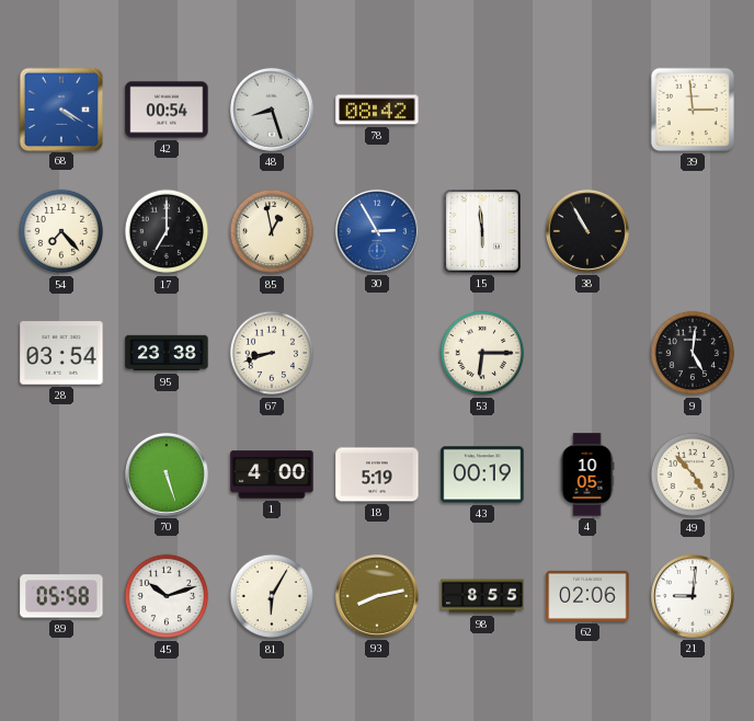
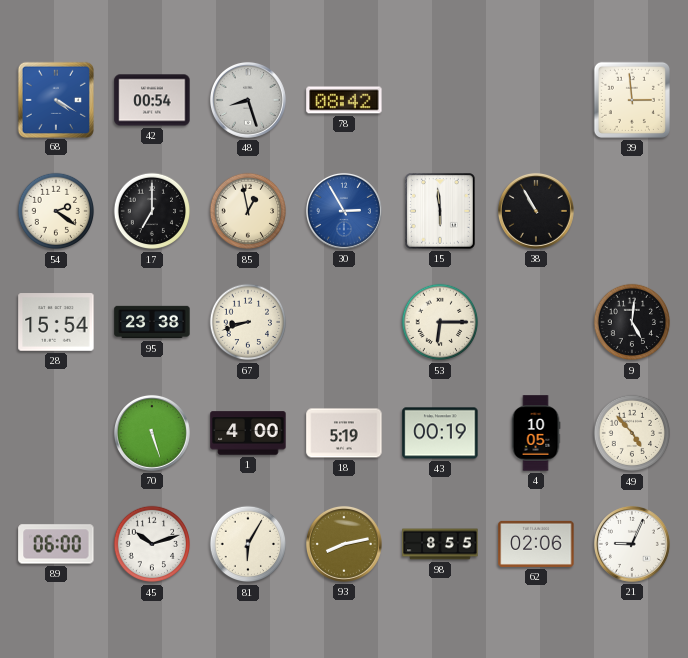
54: 7:23 -> 2:21
28: 03:54 -> 15:54
89: 05:58 -> 06:00
21: 9:01 -> 9:04
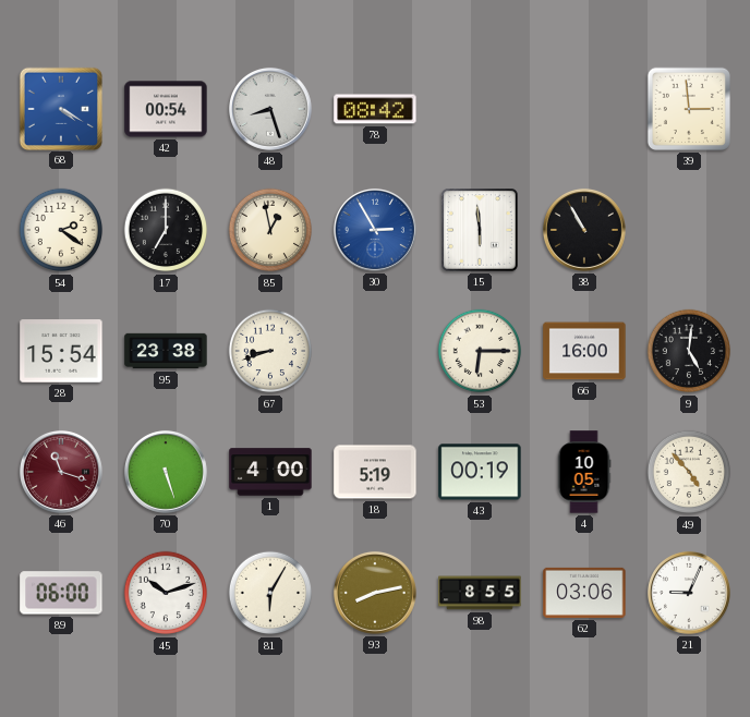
66: none -> 16:00
46: none -> 11:18
62: 02:06 -> 03:06
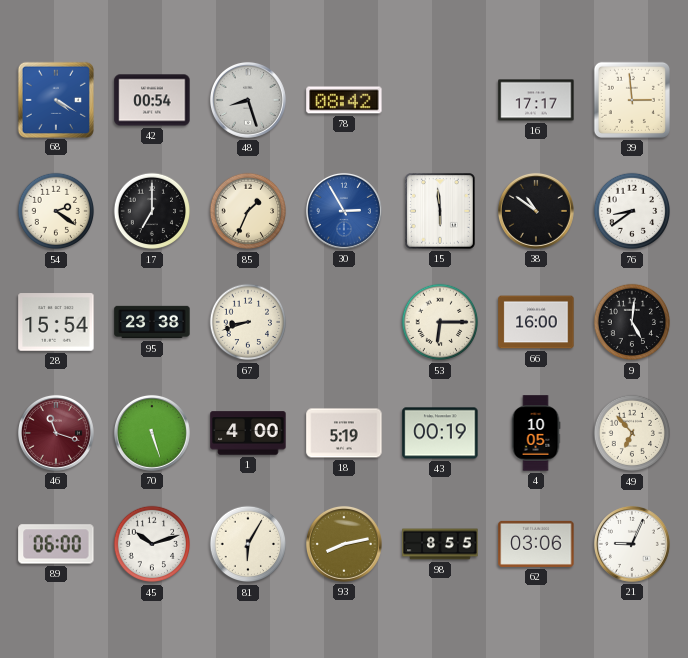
16: none -> 17:17
85: 12:58 -> 1:34
38: 10:55 -> 10:51
76: none -> 8:39
49: 4:53 -> 6:53
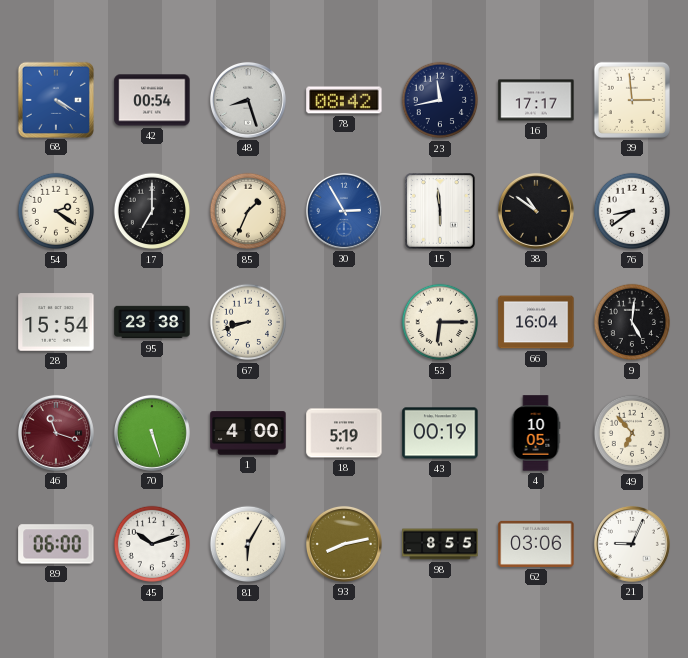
23: none -> 11:43
66: 16:00 -> 16:04
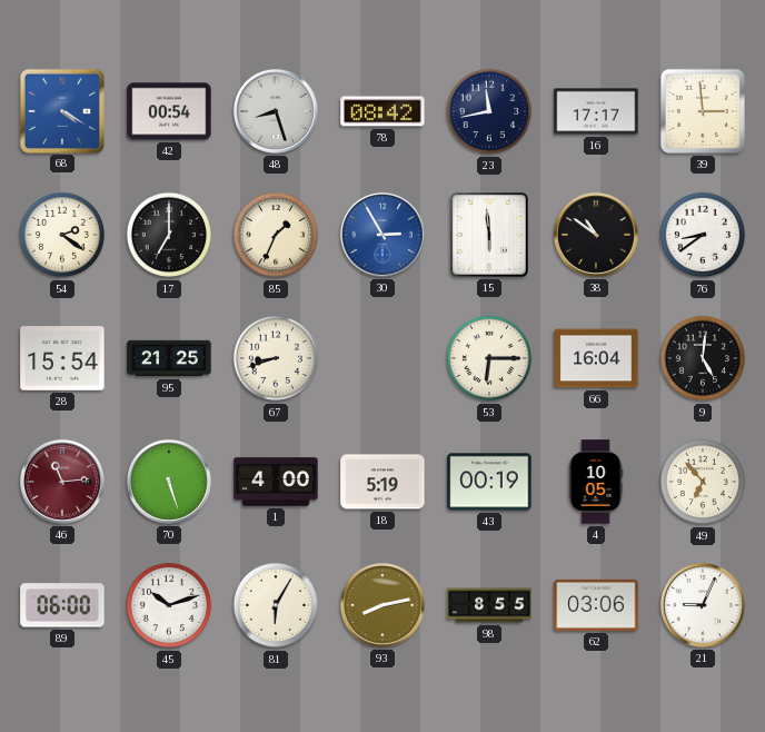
95: 23:38 -> 21:25
46: 11:18 -> 11:14
